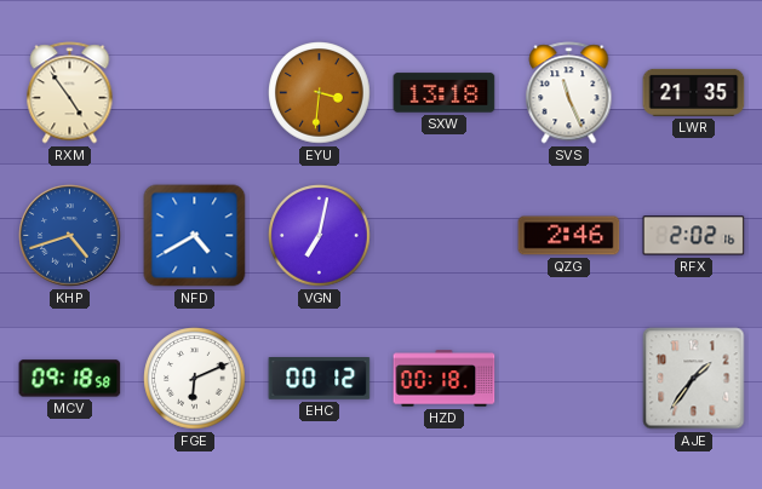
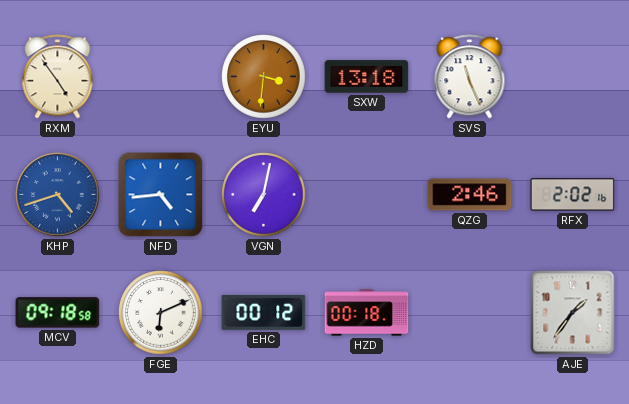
LWR: 21:35 -> none
NFD: 4:40 -> 4:44
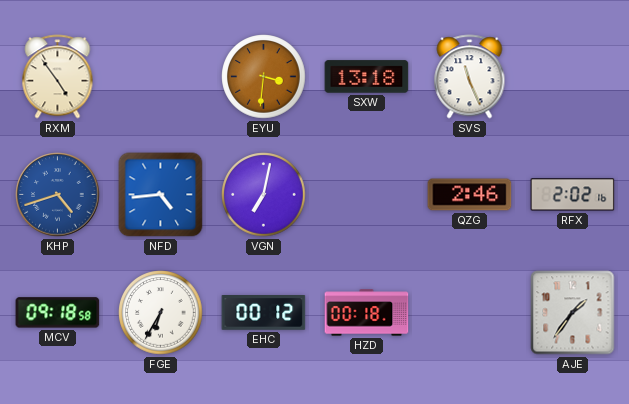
FGE: 6:11 -> 6:35
